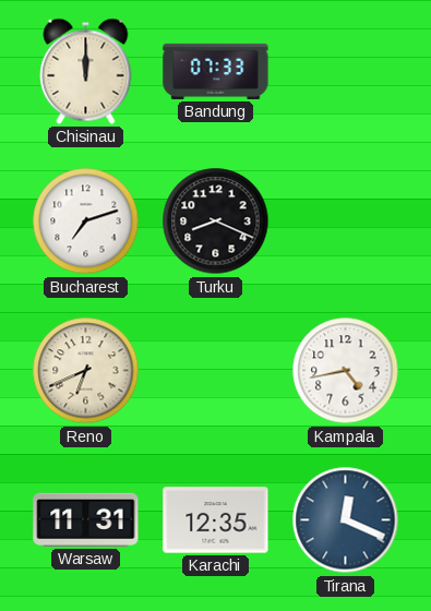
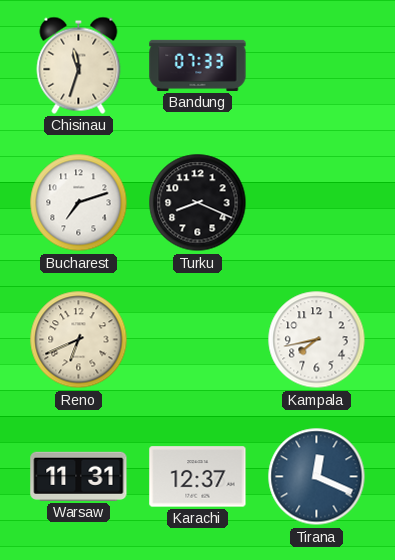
Chisinau: 12:00 -> 11:33
Kampala: 4:43 -> 7:43
Karachi: 12:35 -> 12:37
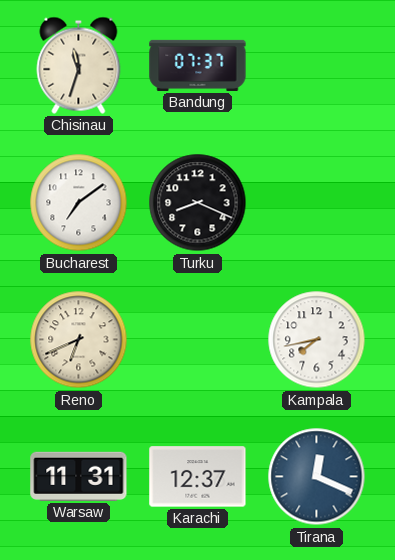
Bandung: 07:33 -> 07:37
Bucharest: 7:12 -> 7:09
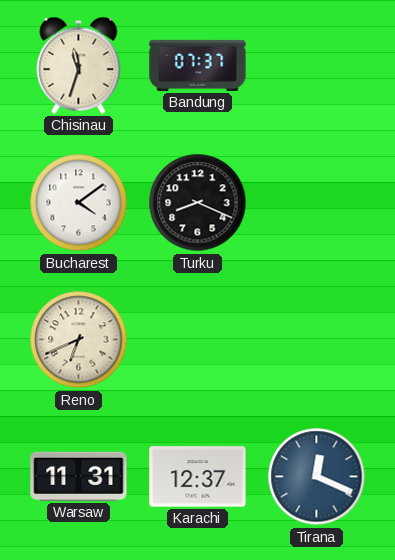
Bucharest: 7:09 -> 4:09
Kampala: 7:43 -> none
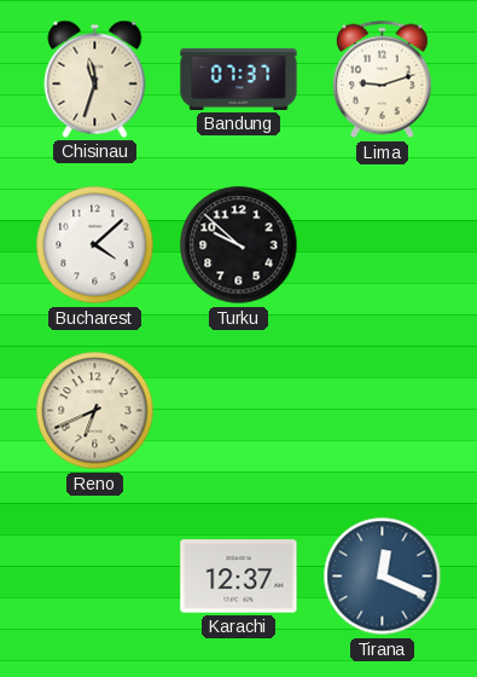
Lima: none -> 9:12
Bucharest: 4:09 -> 4:08
Turku: 8:19 -> 9:52
Warsaw: 11:31 -> none
